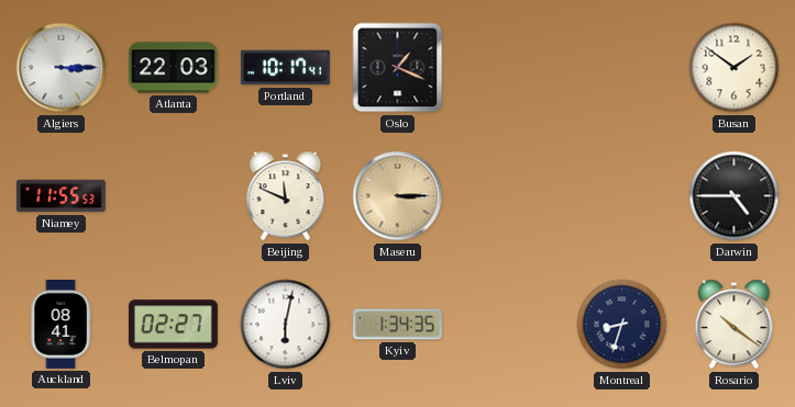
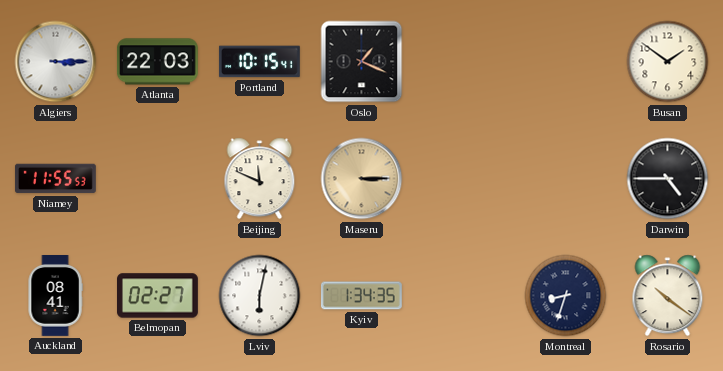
Portland: 10:17 -> 10:15
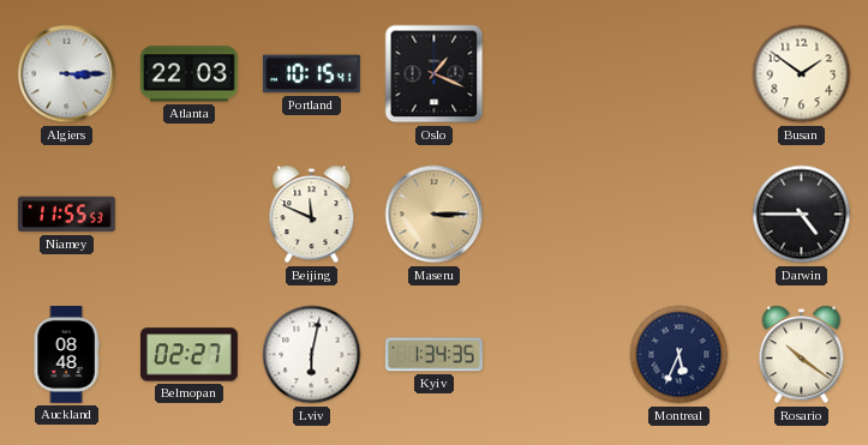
Auckland: 08:41 -> 08:48
Montreal: 8:33 -> 5:34
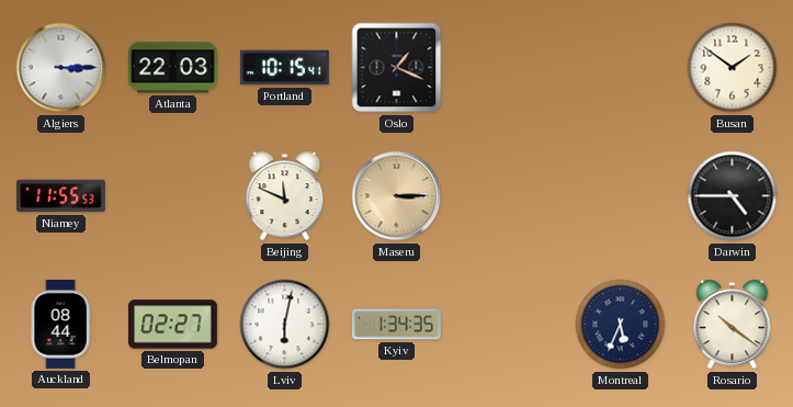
Auckland: 08:48 -> 08:44
